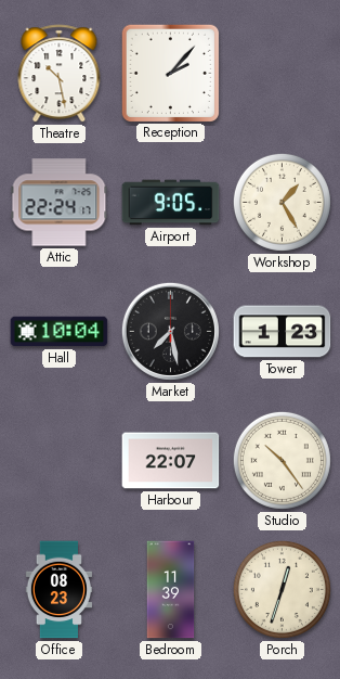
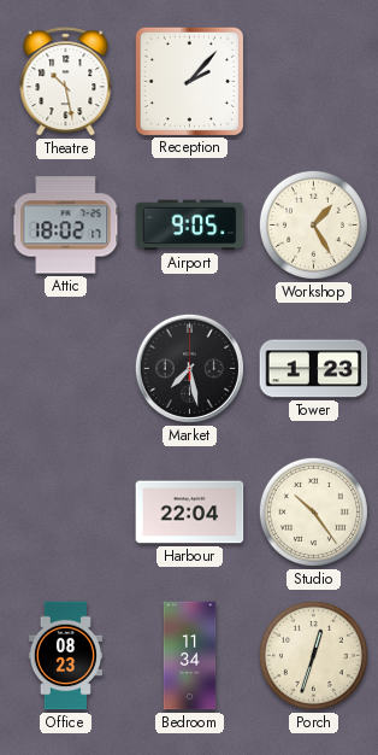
Attic: 22:24 -> 18:02
Hall: 10:04 -> none
Harbour: 22:07 -> 22:04
Bedroom: 11:39 -> 11:34
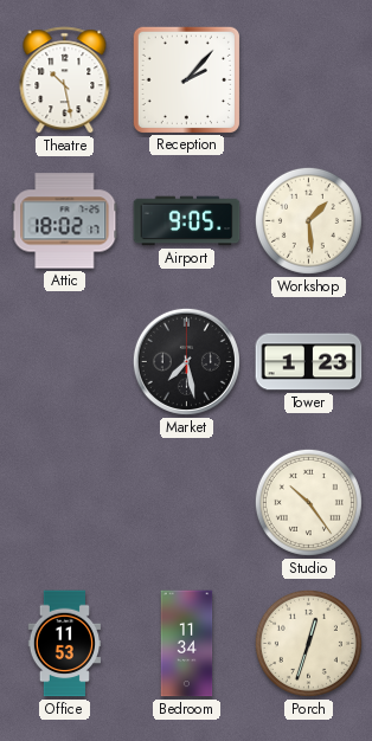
Workshop: 1:25 -> 1:29
Harbour: 22:04 -> none
Office: 08:23 -> 11:53
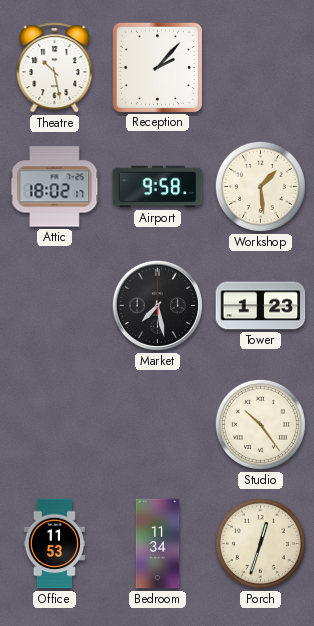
Airport: 9:05 -> 9:58
